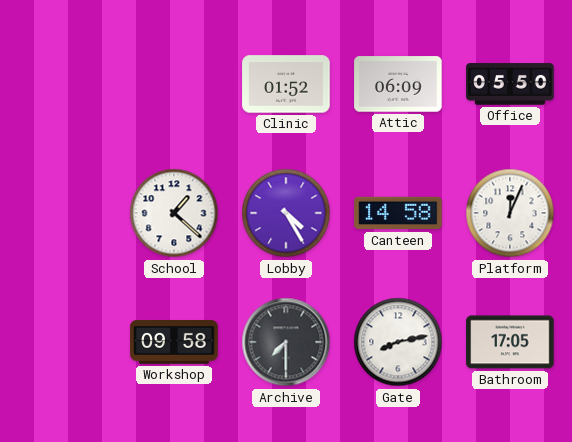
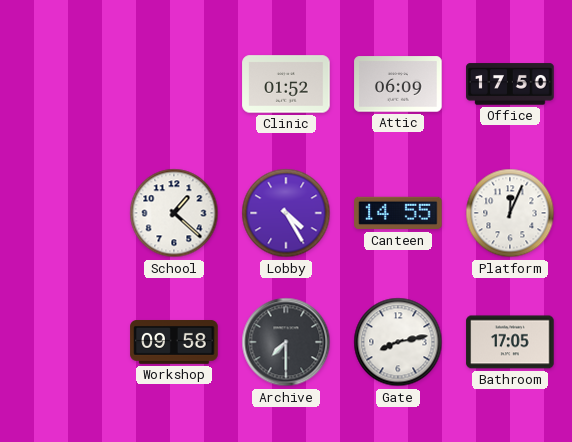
Office: 05:50 -> 17:50
Canteen: 14:58 -> 14:55
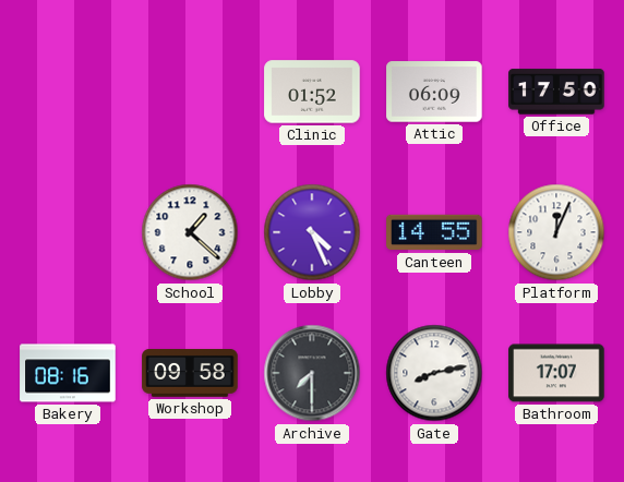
Lobby: 4:25 -> 4:26
Bakery: none -> 08:16
Bathroom: 17:05 -> 17:07
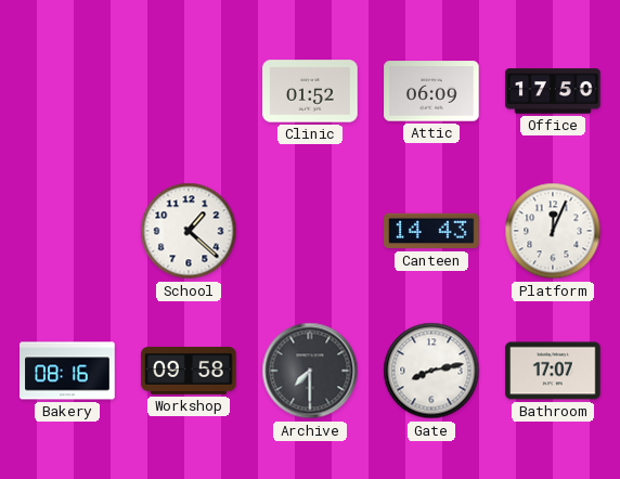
Lobby: 4:26 -> none
Canteen: 14:55 -> 14:43
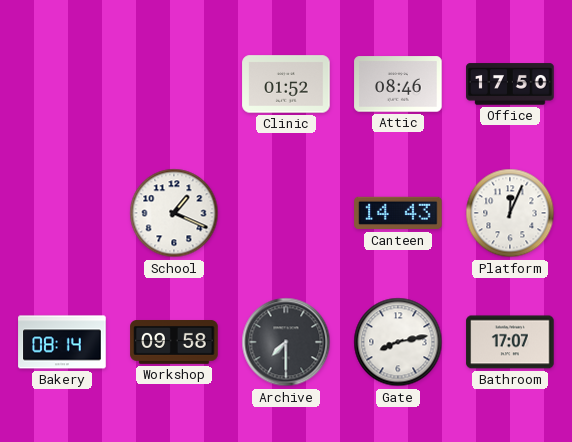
Attic: 06:09 -> 08:46
School: 1:22 -> 1:19
Bakery: 08:16 -> 08:14
